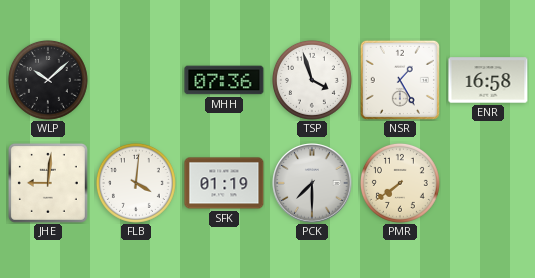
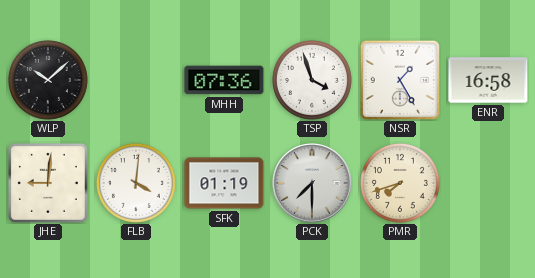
PMR: 7:39 -> 7:42
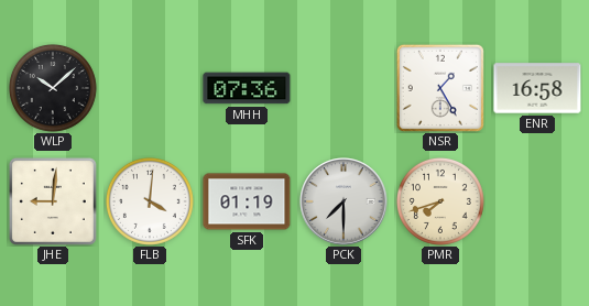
TSP: 3:57 -> none
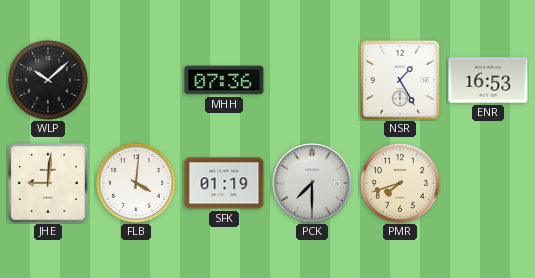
ENR: 16:58 -> 16:53
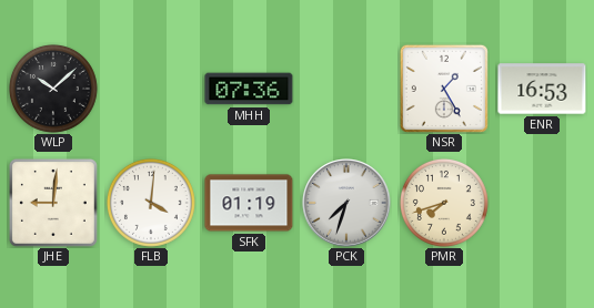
PCK: 7:30 -> 7:33
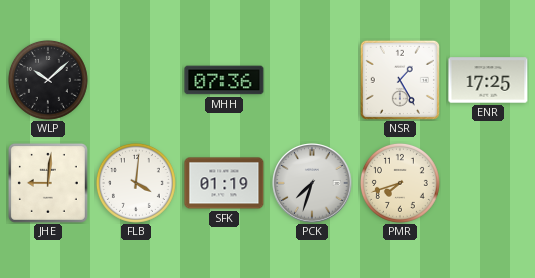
ENR: 16:53 -> 17:25
